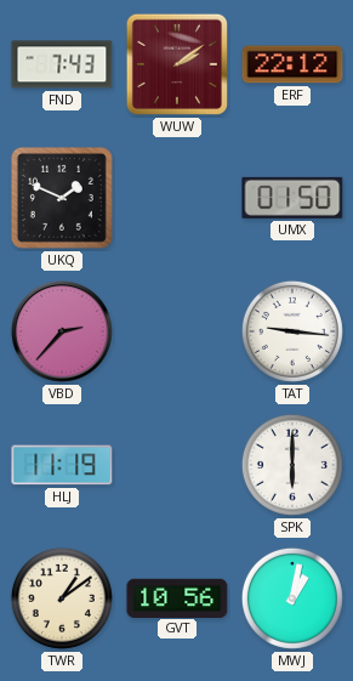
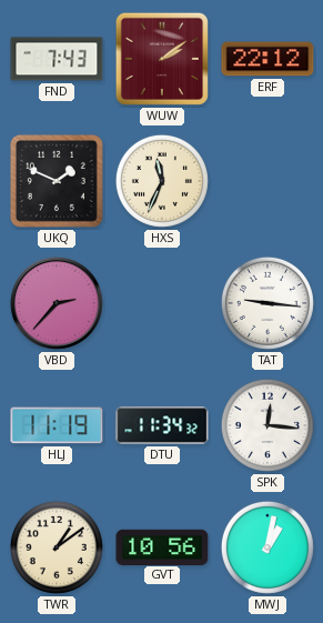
HXS: none -> 11:34
UMX: 01:50 -> none
DTU: none -> 11:34
SPK: 6:00 -> 12:16
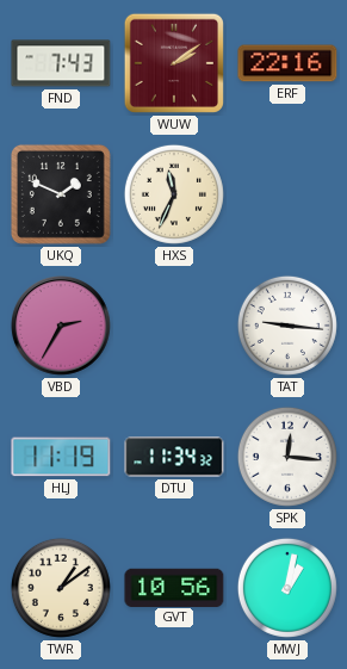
ERF: 22:12 -> 22:16
VBD: 2:37 -> 2:35
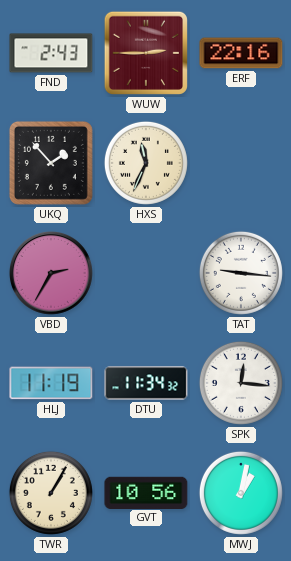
FND: 7:43 -> 2:43
WUW: 2:09 -> 2:45
UKQ: 1:49 -> 1:53
TWR: 1:09 -> 1:05
